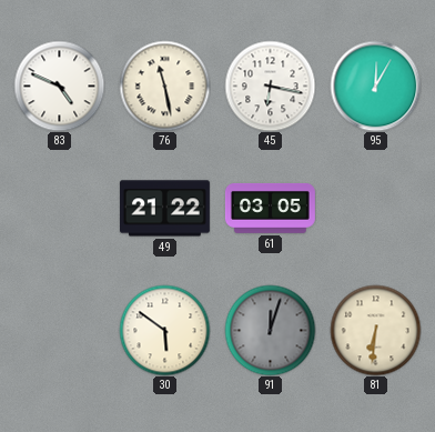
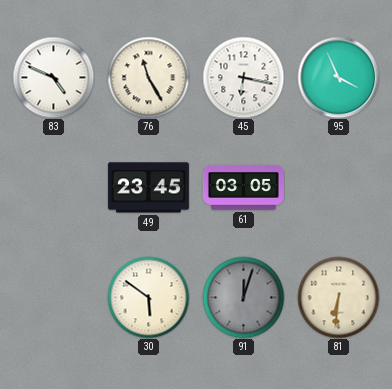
76: 11:28 -> 11:25
95: 12:05 -> 3:56
49: 21:22 -> 23:45
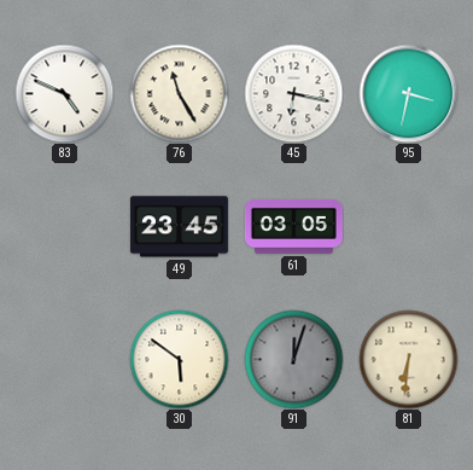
95: 3:56 -> 3:32
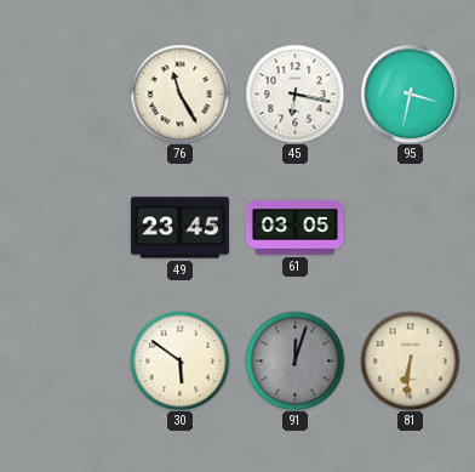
83: 4:49 -> none
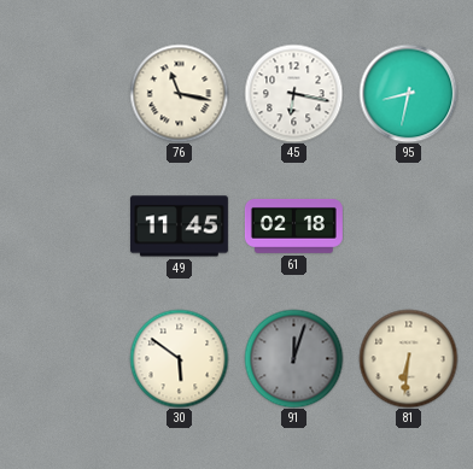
76: 11:25 -> 11:17
95: 3:32 -> 8:32
49: 23:45 -> 11:45
61: 03:05 -> 02:18
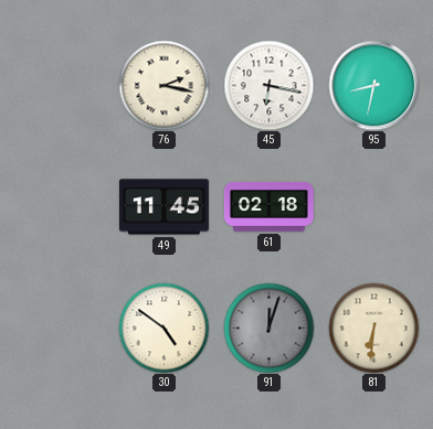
76: 11:17 -> 2:17
30: 5:51 -> 4:51
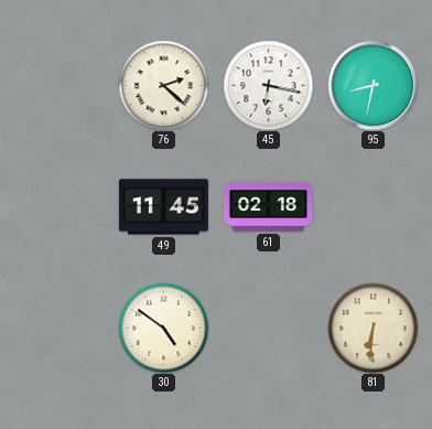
76: 2:17 -> 2:22
91: 12:03 -> none
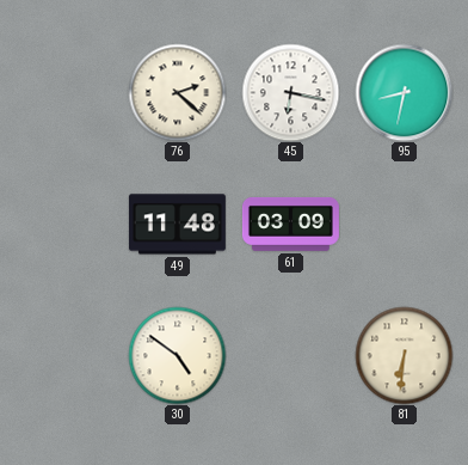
49: 11:45 -> 11:48
61: 02:18 -> 03:09
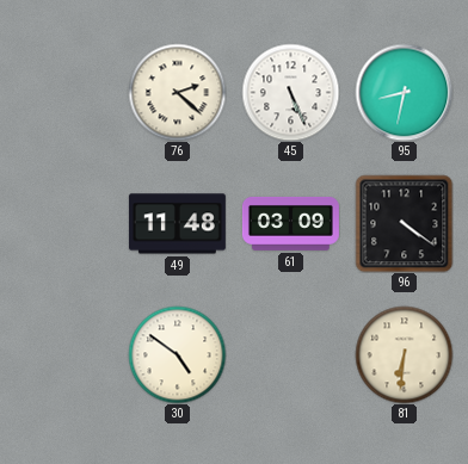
45: 6:17 -> 5:26
96: none -> 4:21
